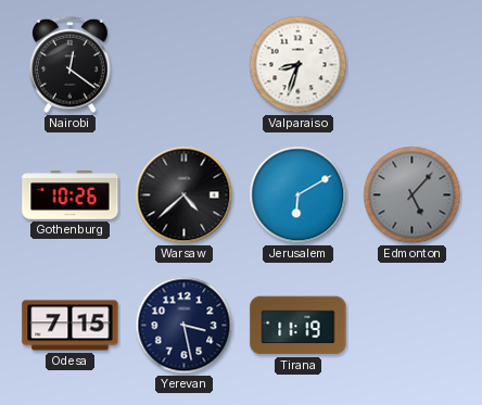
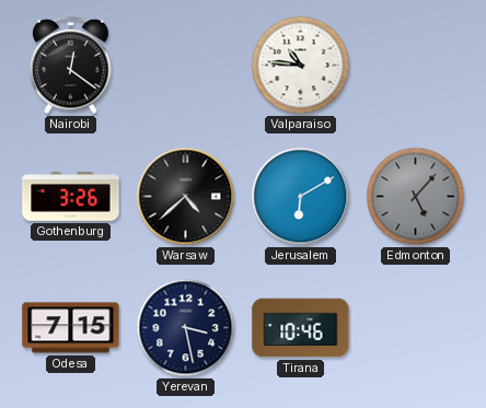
Valparaiso: 8:33 -> 10:46
Gothenburg: 10:26 -> 3:26
Tirana: 11:19 -> 10:46
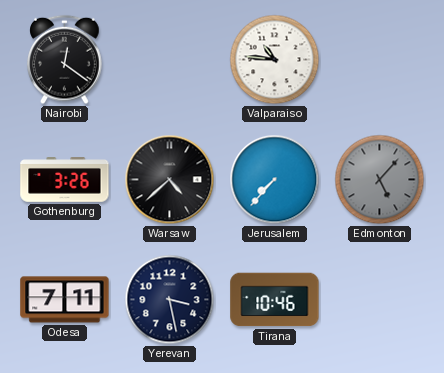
Jerusalem: 6:10 -> 7:37
Odesa: 7:15 -> 7:11
